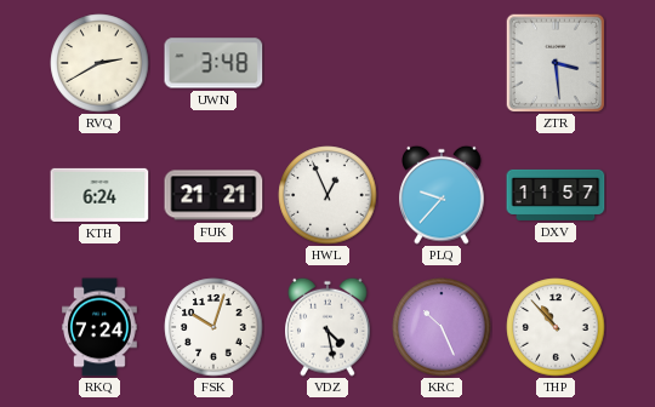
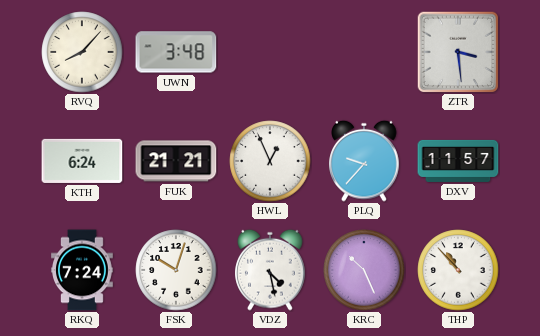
RVQ: 2:40 -> 8:07
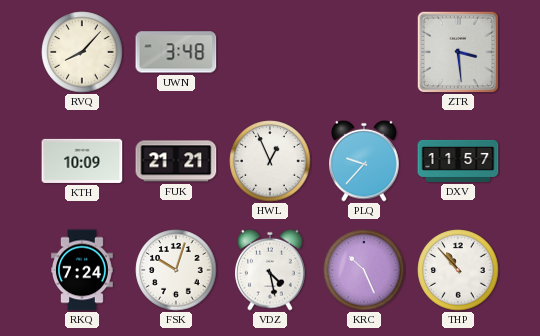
KTH: 6:24 -> 10:09
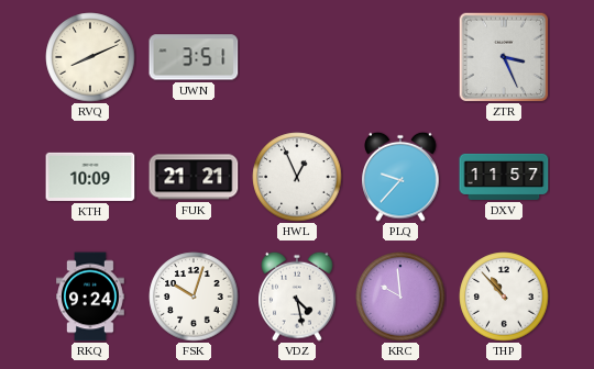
RVQ: 8:07 -> 8:11
UWN: 3:48 -> 3:51
ZTR: 3:29 -> 3:26
RKQ: 7:24 -> 9:24
KRC: 10:26 -> 9:59
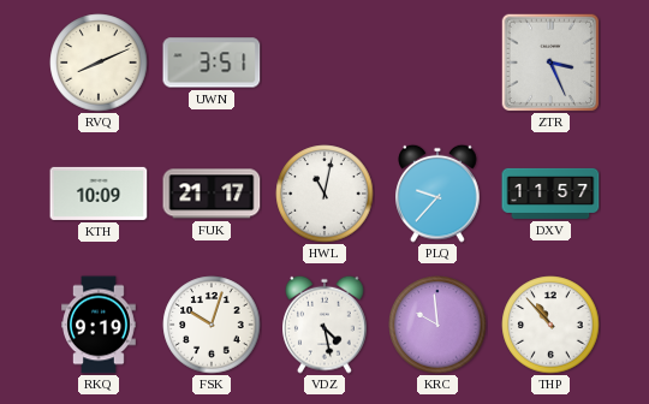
FUK: 21:21 -> 21:17
HWL: 12:56 -> 11:02
RKQ: 9:24 -> 9:19
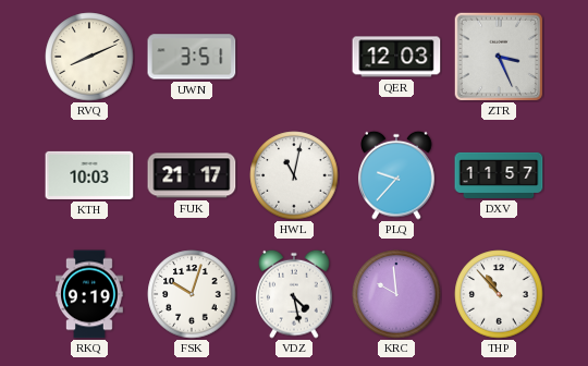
QER: none -> 12:03
KTH: 10:09 -> 10:03
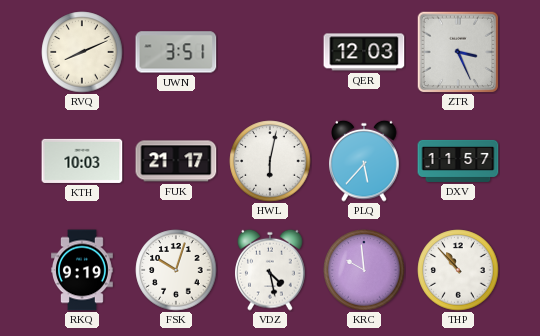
HWL: 11:02 -> 6:02
PLQ: 9:37 -> 5:37
